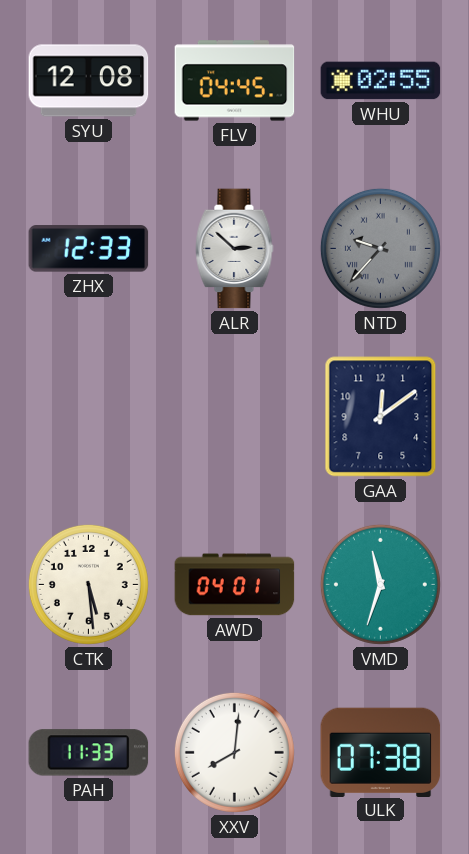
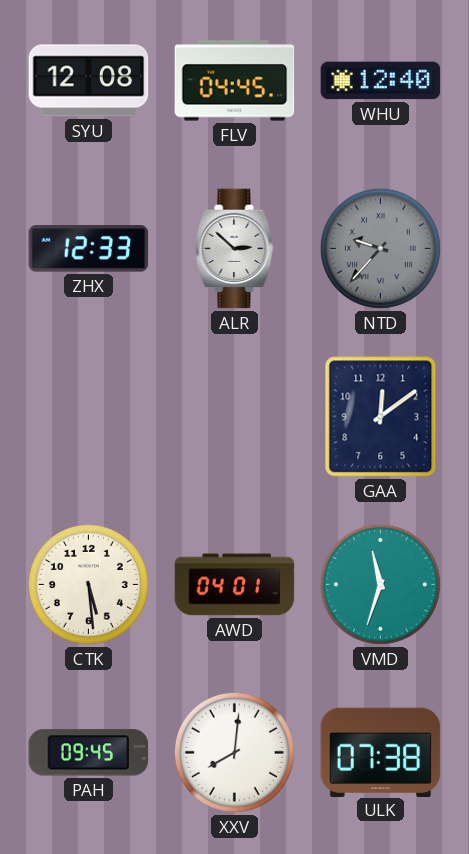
WHU: 02:55 -> 12:40
PAH: 11:33 -> 09:45
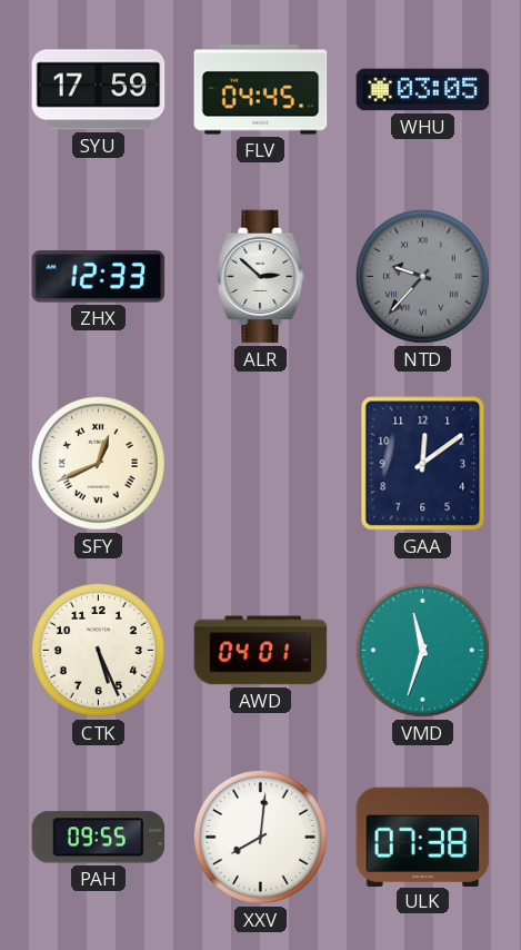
SYU: 12:08 -> 17:59
WHU: 12:40 -> 03:05
SFY: none -> 12:41
CTK: 5:29 -> 5:26
PAH: 09:45 -> 09:55
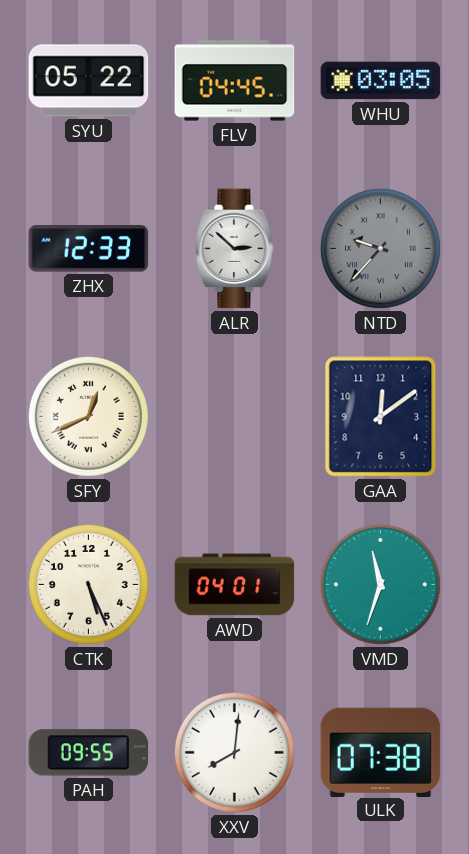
SYU: 17:59 -> 05:22
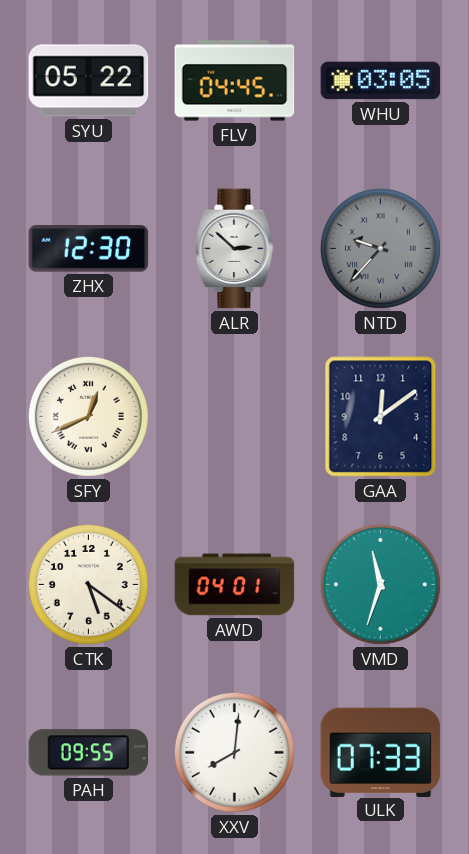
ZHX: 12:33 -> 12:30
CTK: 5:26 -> 5:21
ULK: 07:38 -> 07:33
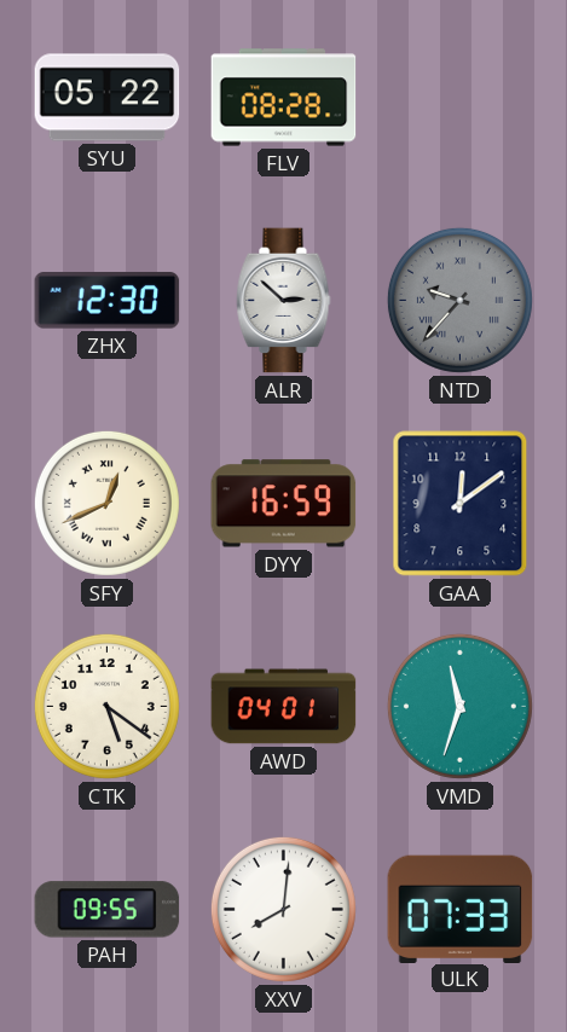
FLV: 04:45 -> 08:28
WHU: 03:05 -> none
DYY: none -> 16:59
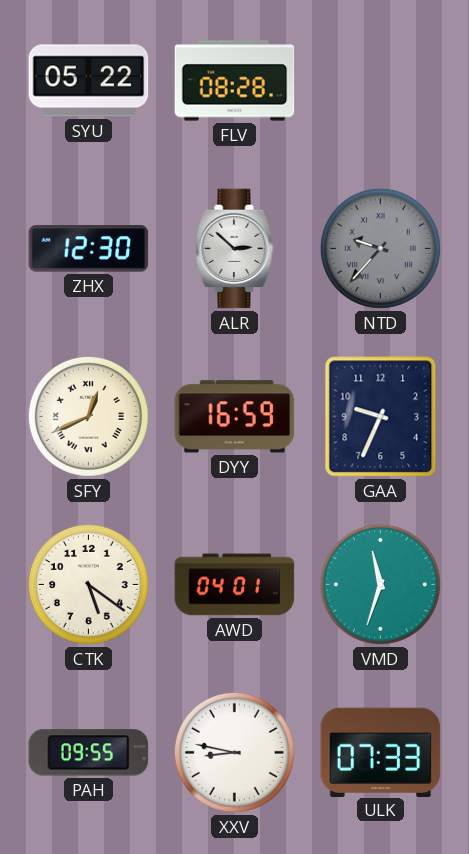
GAA: 12:09 -> 9:34
XXV: 8:01 -> 8:47
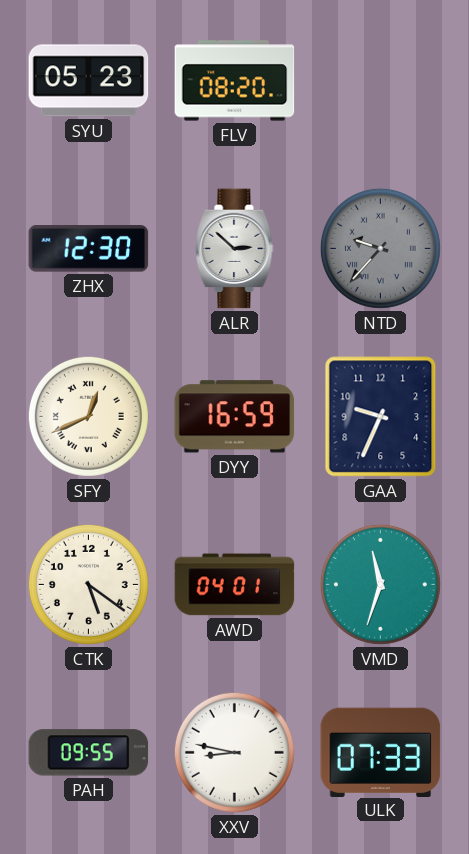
SYU: 05:22 -> 05:23
FLV: 08:28 -> 08:20
